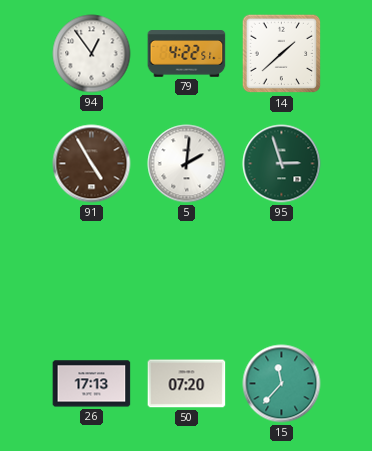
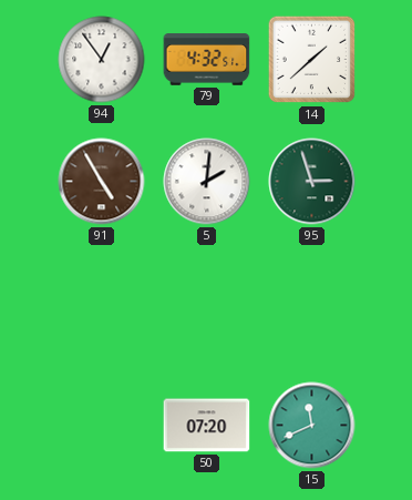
79: 4:22 -> 4:32
26: 17:13 -> none
15: 11:37 -> 11:41
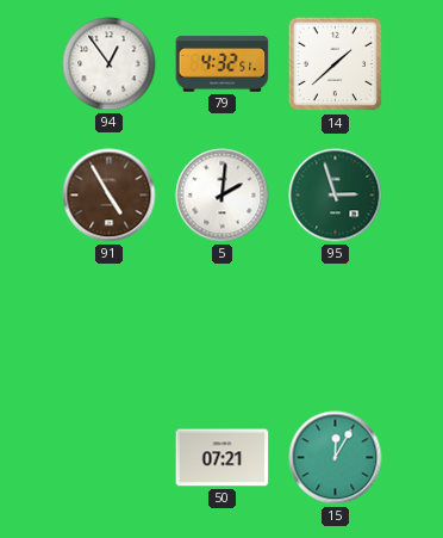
50: 07:20 -> 07:21
15: 11:41 -> 12:05
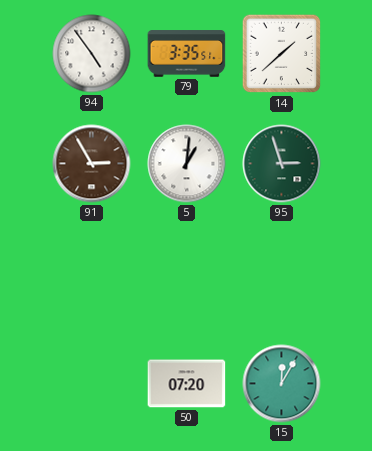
94: 12:54 -> 4:54
79: 4:32 -> 3:35
91: 4:55 -> 2:55
5: 2:01 -> 1:01
50: 07:21 -> 07:20
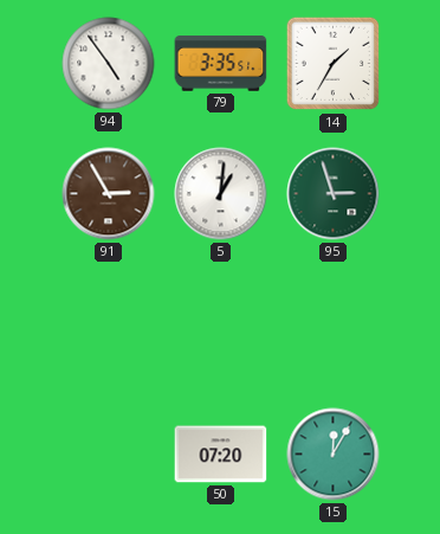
14: 1:38 -> 1:35
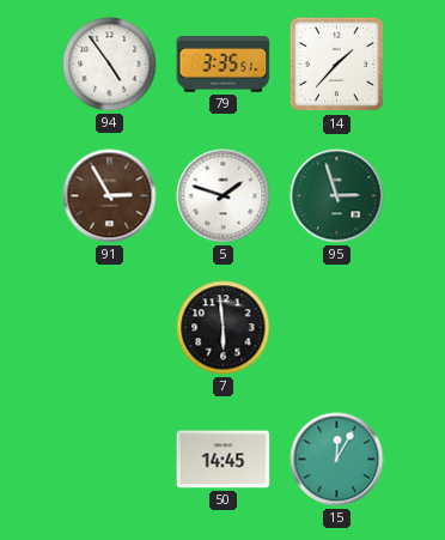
14: 1:35 -> 1:37
5: 1:01 -> 1:48
7: none -> 5:59
50: 07:20 -> 14:45
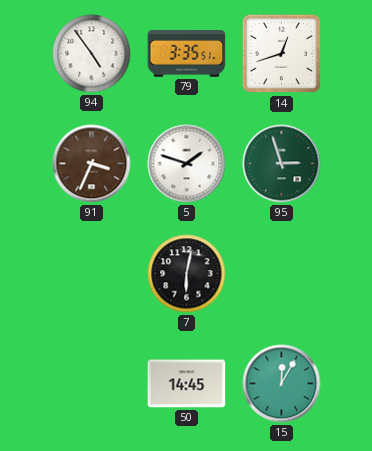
14: 1:37 -> 12:42
91: 2:55 -> 3:34
7: 5:59 -> 6:02
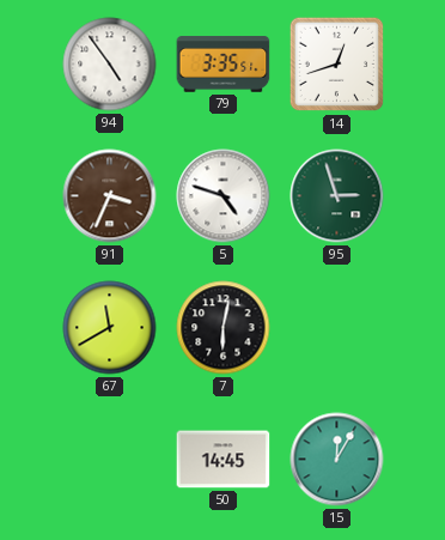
5: 1:48 -> 4:48
67: none -> 11:40
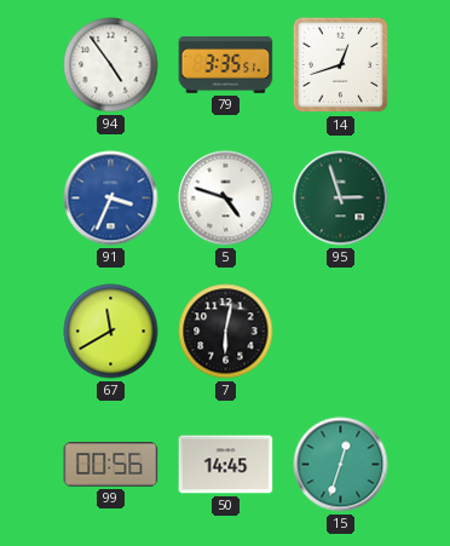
91 dial: brown -> blue
99: none -> 00:56
15: 12:05 -> 12:33
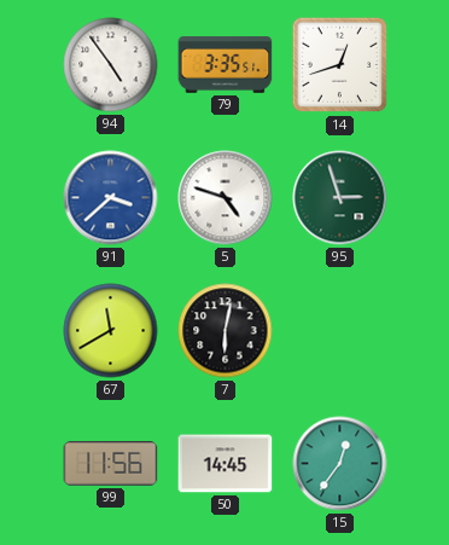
91: 3:34 -> 3:38
99: 00:56 -> 11:56
15: 12:33 -> 12:36
